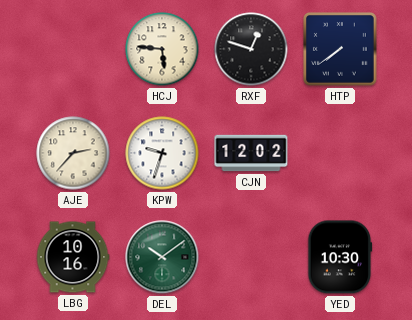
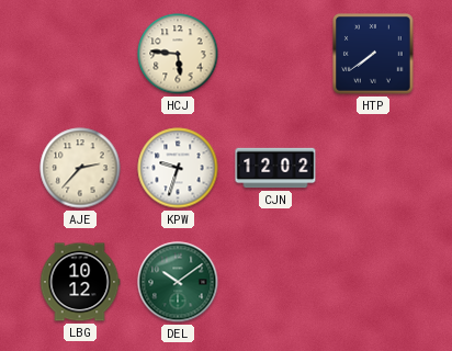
RXF: 12:48 -> none
LBG: 10:16 -> 10:12
YED: 10:30 -> none
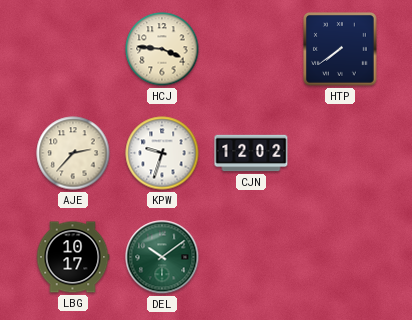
HCJ: 5:46 -> 3:46
LBG: 10:12 -> 10:17
